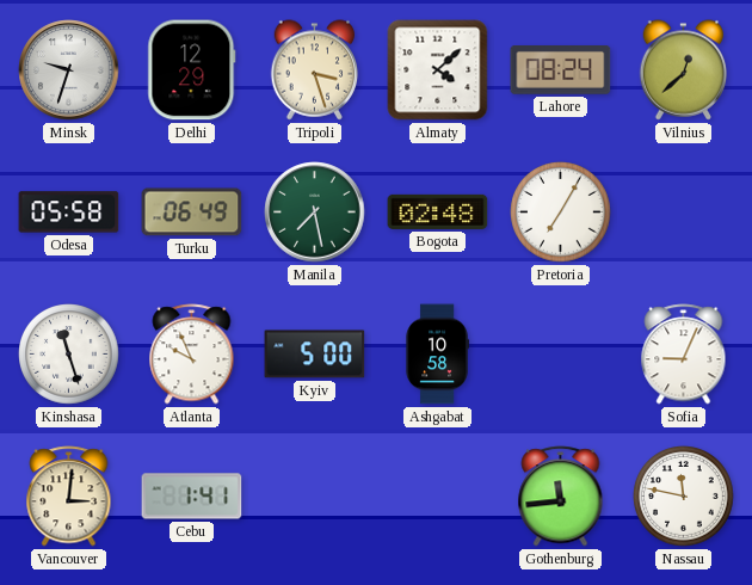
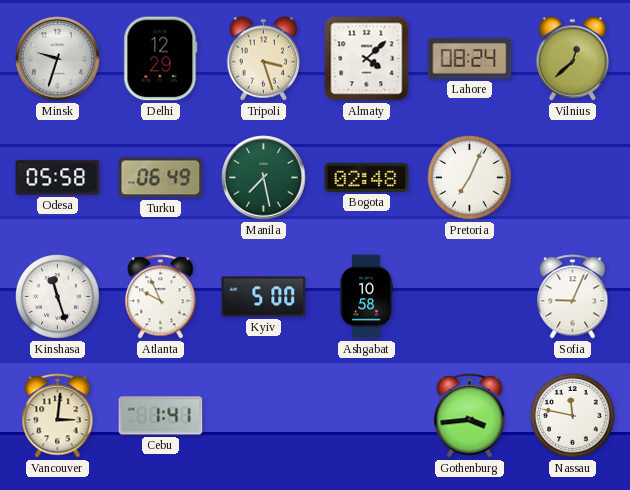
Pretoria: 7:05 -> 7:04
Gothenburg: 11:44 -> 3:44
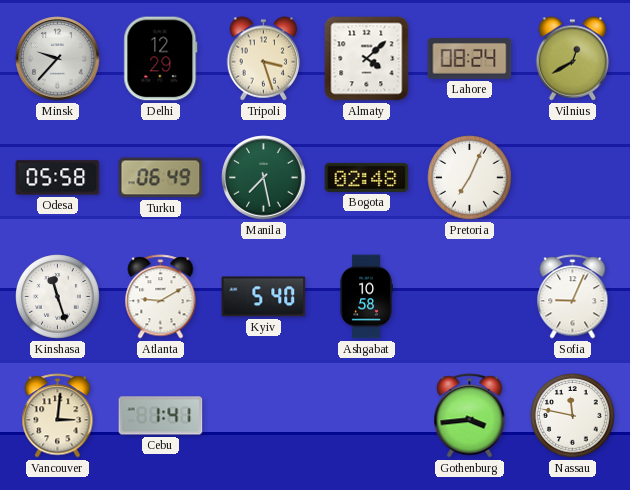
Minsk: 9:33 -> 9:37
Vilnius: 12:38 -> 12:40
Atlanta: 9:56 -> 9:10
Kyiv: 5:00 -> 5:40
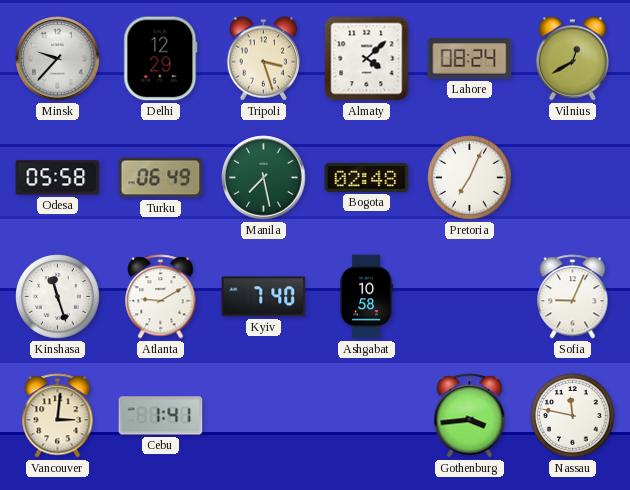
Kyiv: 5:40 -> 7:40
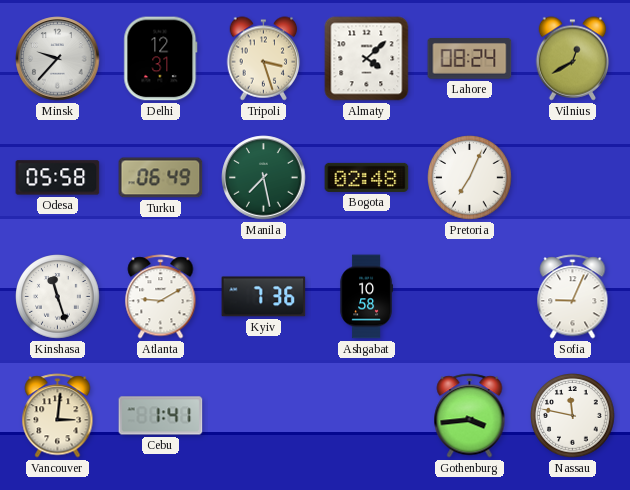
Delhi: 12:29 -> 12:31
Kyiv: 7:40 -> 7:36
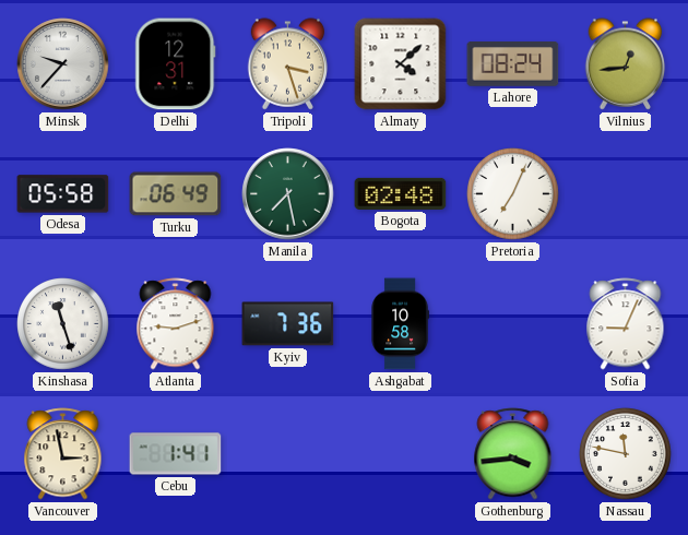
Vilnius: 12:40 -> 12:44
Atlanta: 9:10 -> 9:12
Vancouver: 3:01 -> 2:58
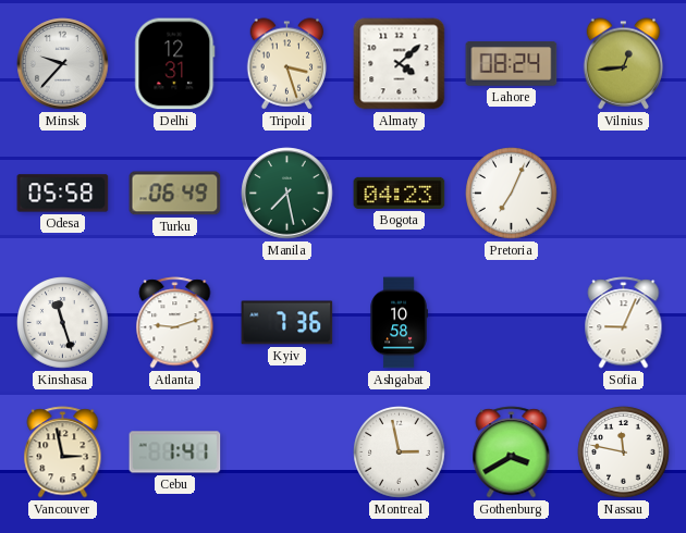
Bogota: 02:48 -> 04:23
Montreal: none -> 2:58
Gothenburg: 3:44 -> 3:40
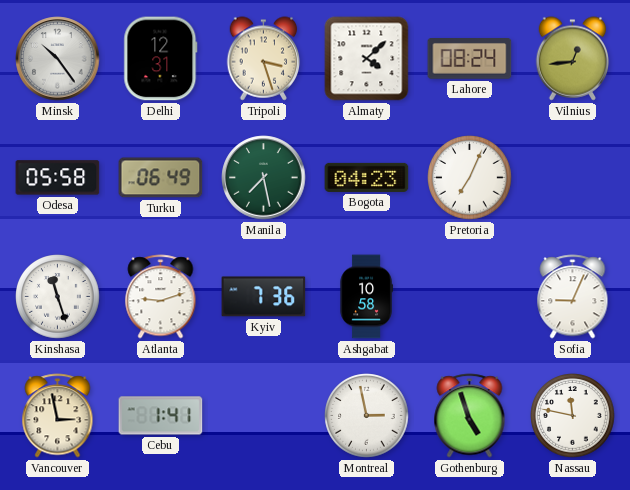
Minsk: 9:37 -> 10:24
Gothenburg: 3:40 -> 4:57
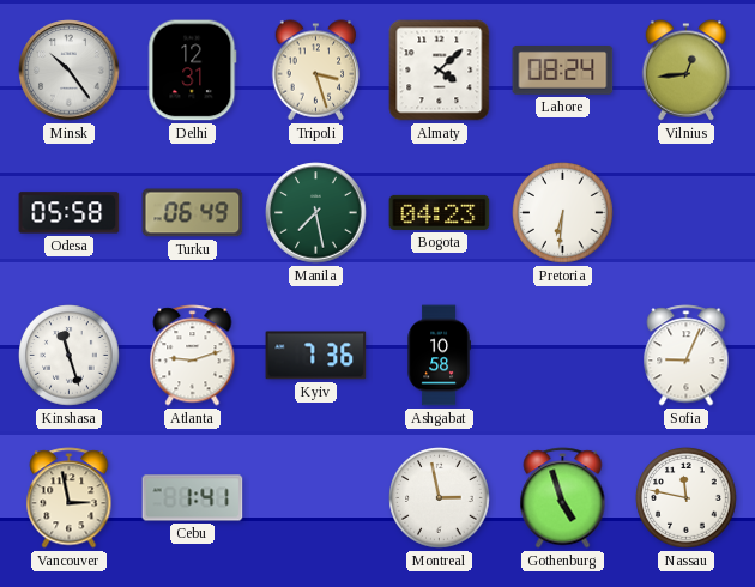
Pretoria: 7:04 -> 6:31
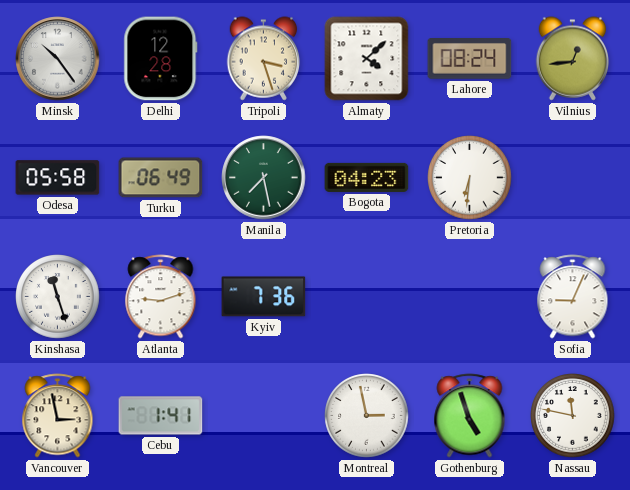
Delhi: 12:31 -> 12:28
Ashgabat: 10:58 -> none
